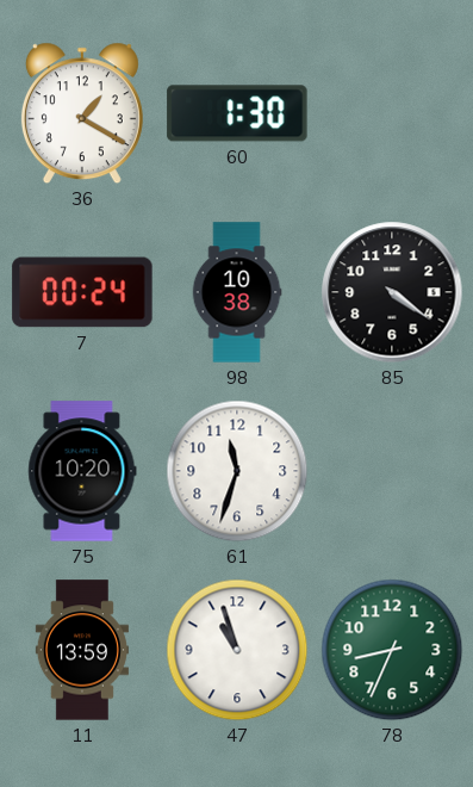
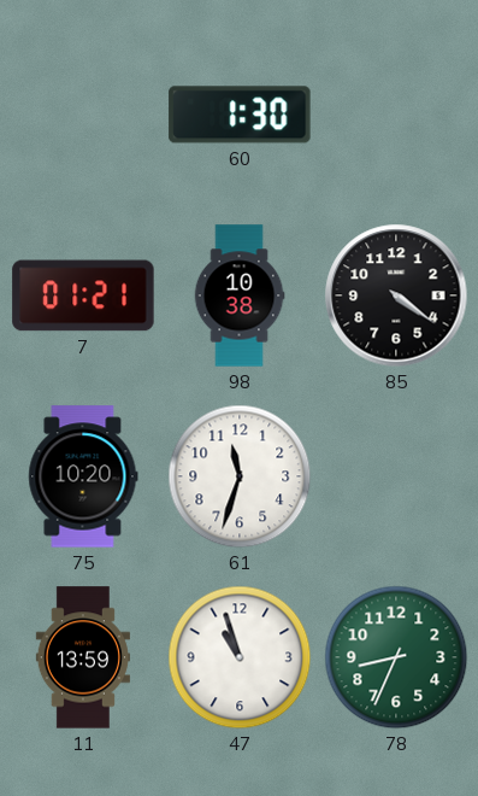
36: 1:20 -> none
7: 00:24 -> 01:21
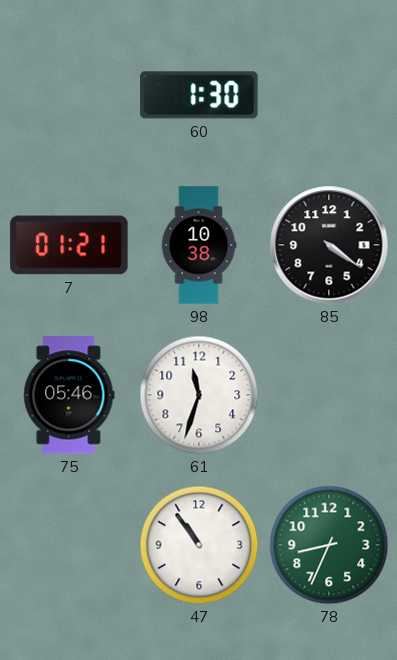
75: 10:20 -> 05:46
11: 13:59 -> none
47: 10:57 -> 10:54
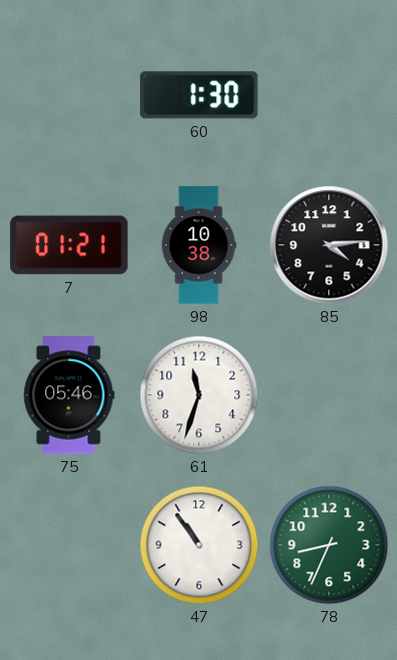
85: 4:21 -> 4:14
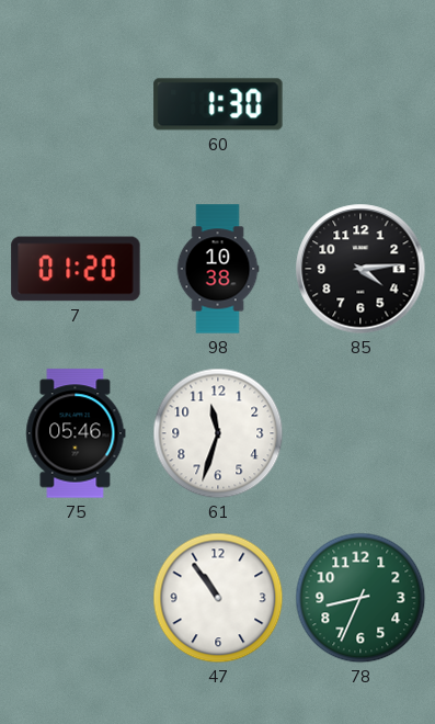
7: 01:21 -> 01:20
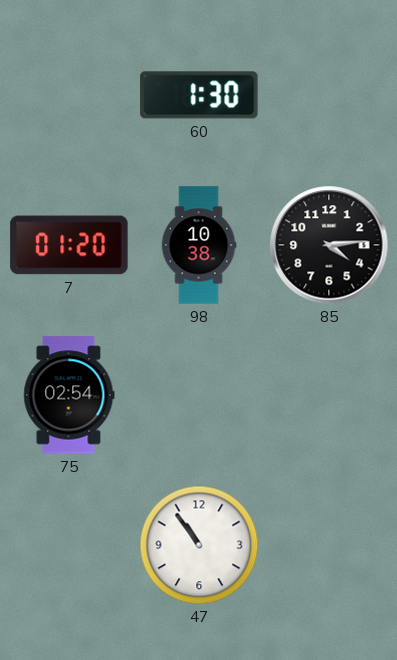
75: 05:46 -> 02:54
61: 11:33 -> none
78: 8:34 -> none
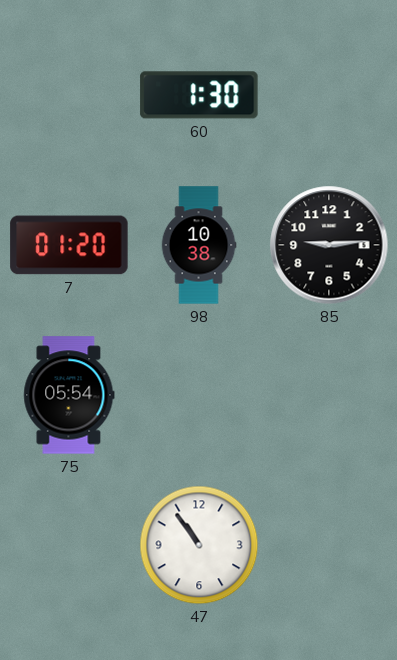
85: 4:14 -> 9:14
75: 02:54 -> 05:54
